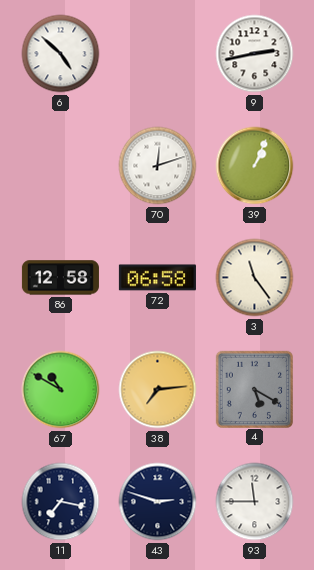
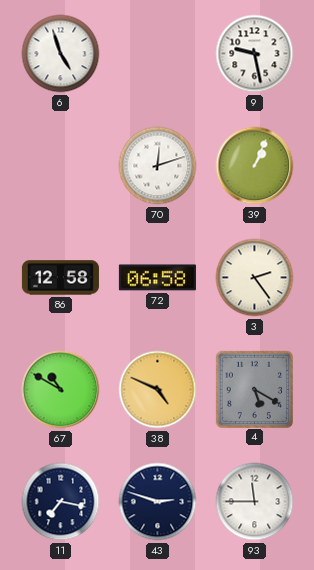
6: 4:52 -> 4:57
9: 2:43 -> 9:28
3: 11:24 -> 2:24
38: 7:14 -> 4:49
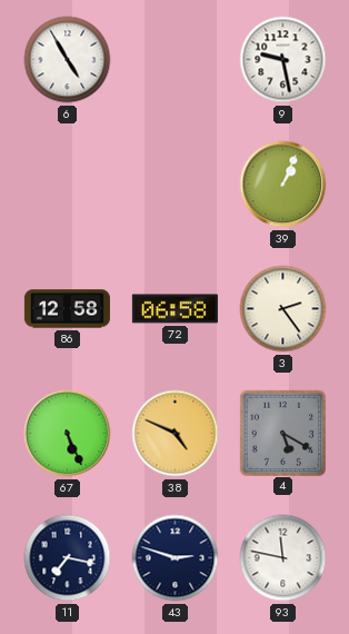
6: 4:57 -> 4:55
70: 12:12 -> none
67: 10:50 -> 5:26
93: 11:45 -> 11:47
